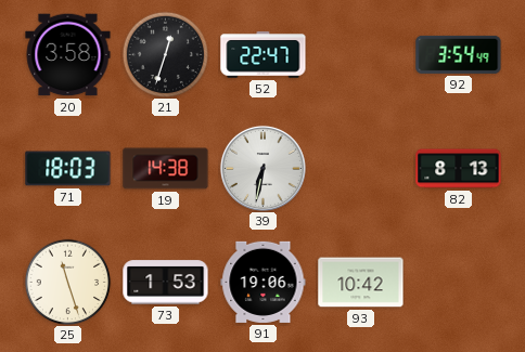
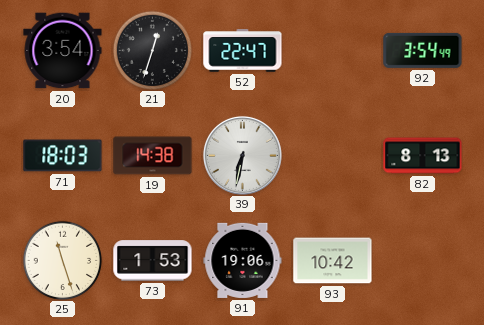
20: 3:58 -> 3:54
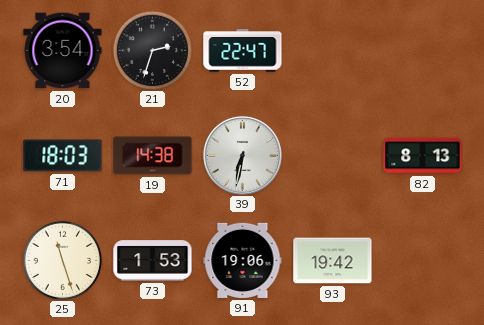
21: 12:33 -> 2:33
92: 3:54 -> none
93: 10:42 -> 19:42
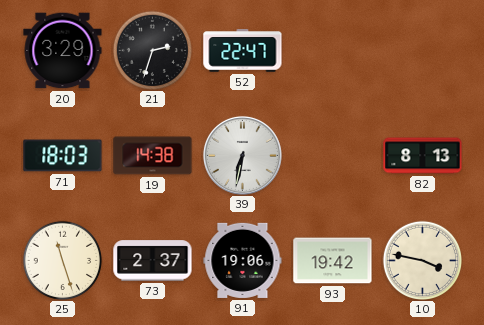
20: 3:54 -> 3:29
73: 1:53 -> 2:37
10: none -> 3:47
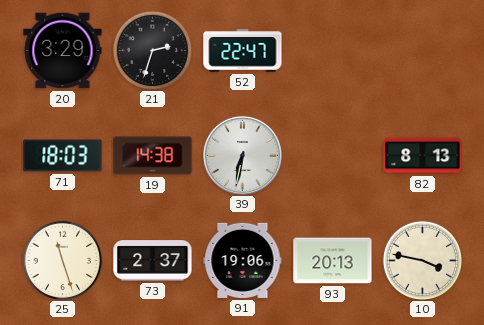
93: 19:42 -> 20:13
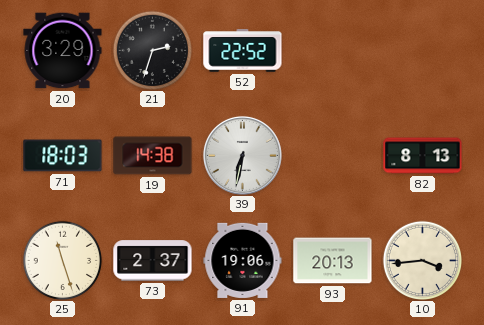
52: 22:47 -> 22:52
10: 3:47 -> 3:44
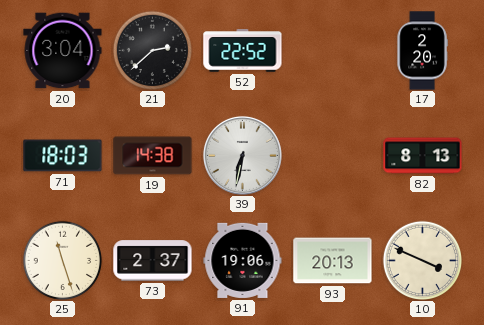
20: 3:29 -> 3:04
21: 2:33 -> 2:38
17: none -> 2:20
10: 3:44 -> 3:49
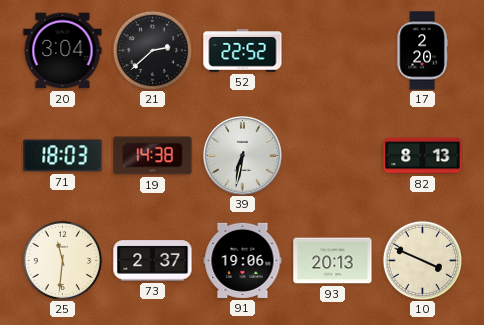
25: 11:27 -> 11:31
